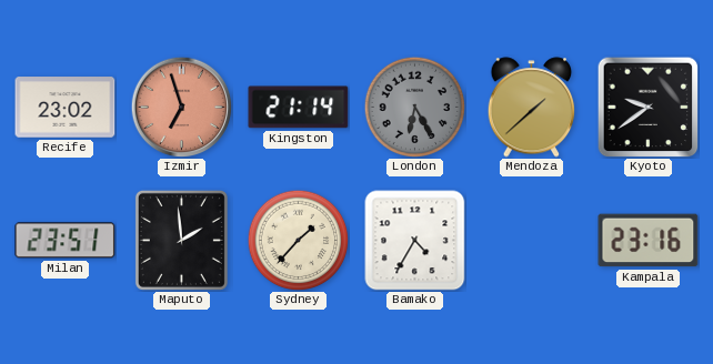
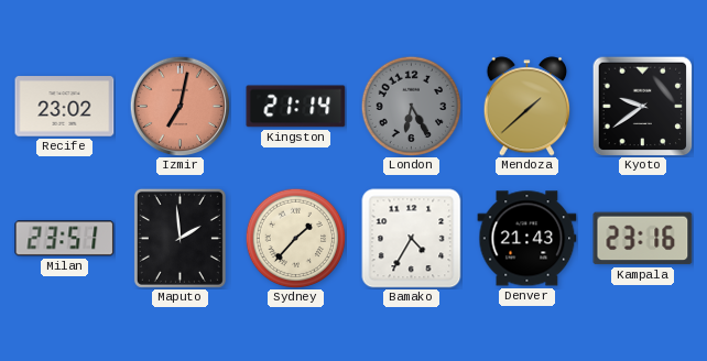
Izmir: 6:57 -> 7:02
Denver: none -> 21:43
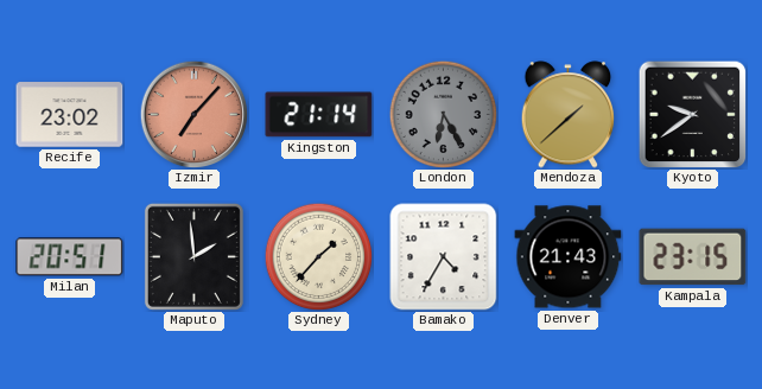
Izmir: 7:02 -> 7:07
Milan: 23:51 -> 20:51
Kampala: 23:16 -> 23:15
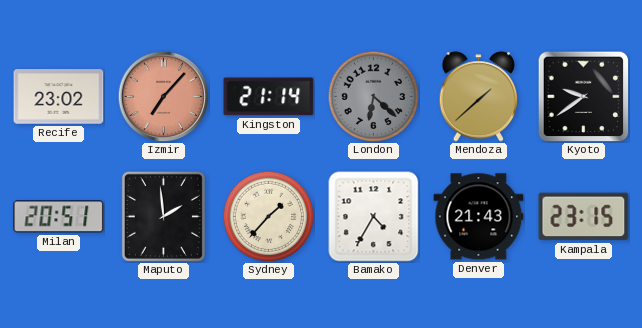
London: 6:25 -> 6:22
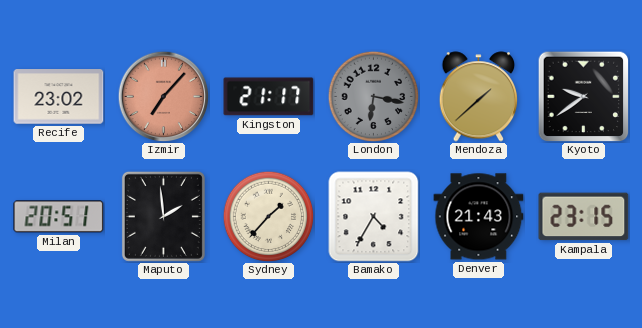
Kingston: 21:14 -> 21:17
London: 6:22 -> 6:17
